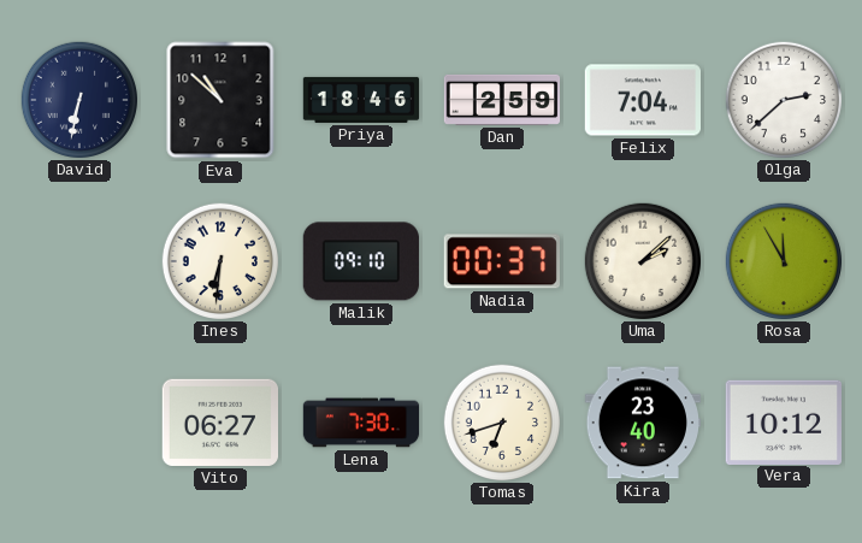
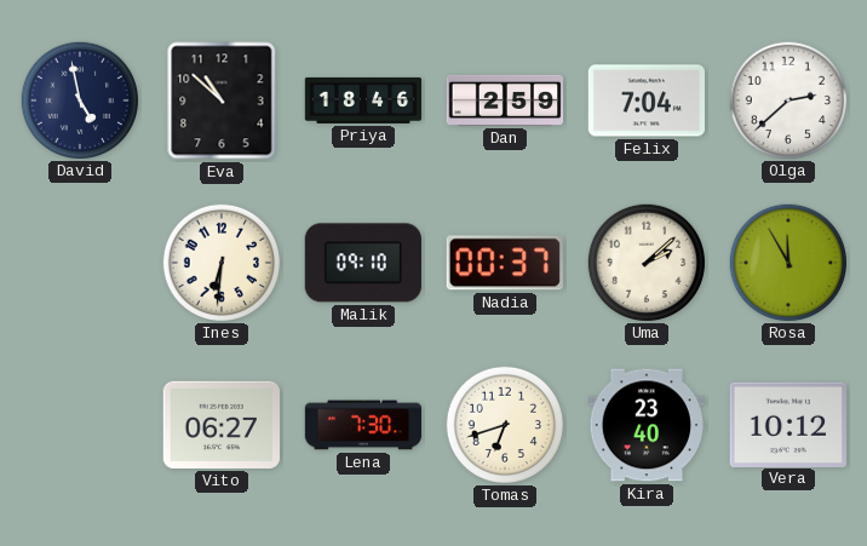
David: 6:32 -> 4:58
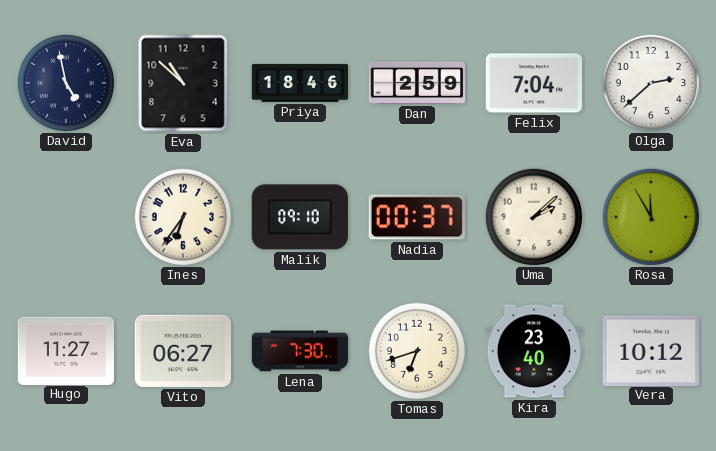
Ines: 6:31 -> 6:36
Hugo: none -> 11:27
